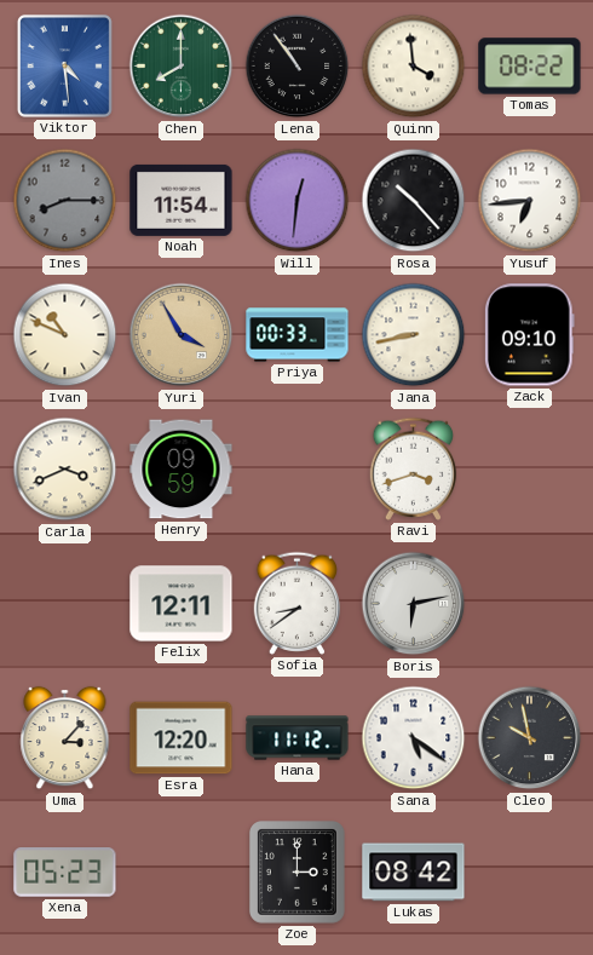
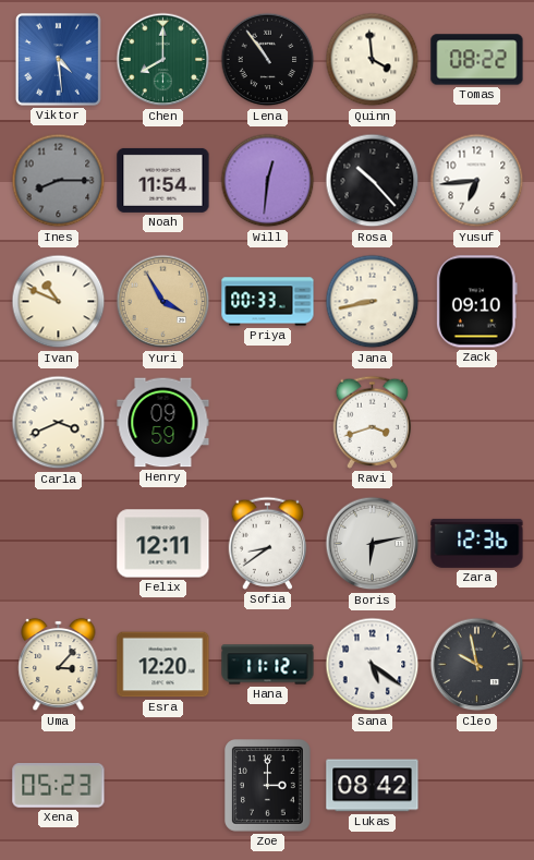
Zara: none -> 12:36
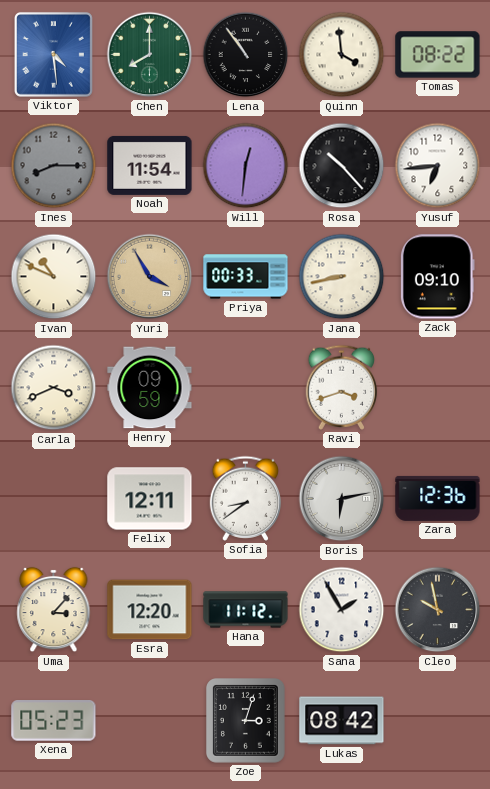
Sana: 5:21 -> 1:55
Zoe: 3:00 -> 3:03
